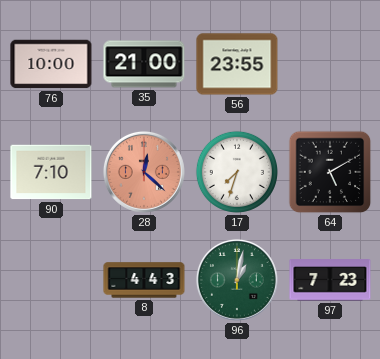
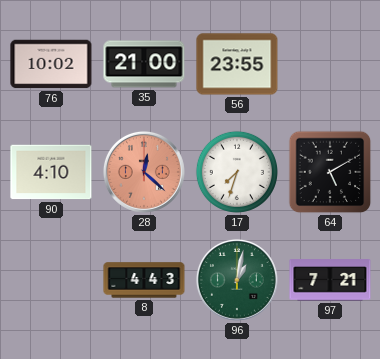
76: 10:00 -> 10:02
90: 7:10 -> 4:10
97: 7:23 -> 7:21
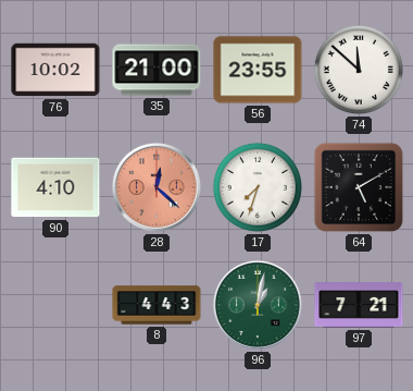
74: none -> 11:52
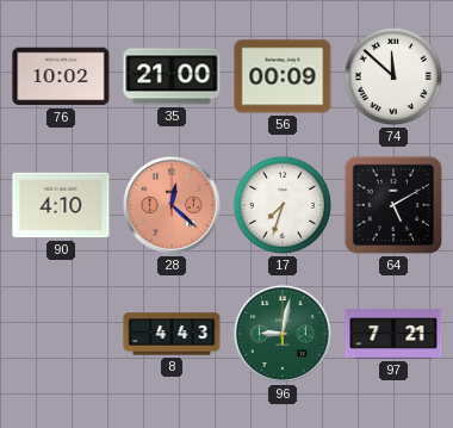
56: 23:55 -> 00:09
96: 1:02 -> 9:02
